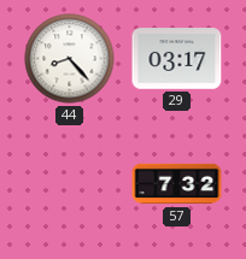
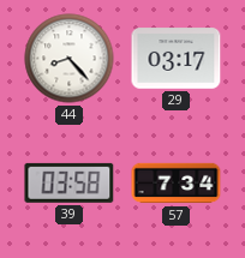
39: none -> 03:58
57: 7:32 -> 7:34
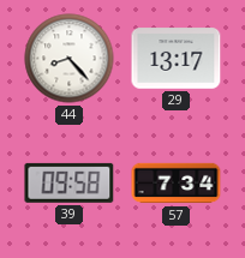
29: 03:17 -> 13:17
39: 03:58 -> 09:58
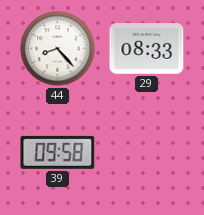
29: 13:17 -> 08:33
57: 7:34 -> none
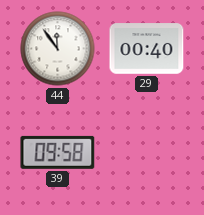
44: 8:23 -> 11:54
29: 08:33 -> 00:40
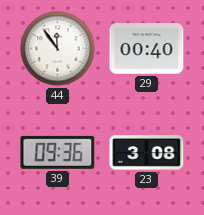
39: 09:58 -> 09:36
23: none -> 3:08
